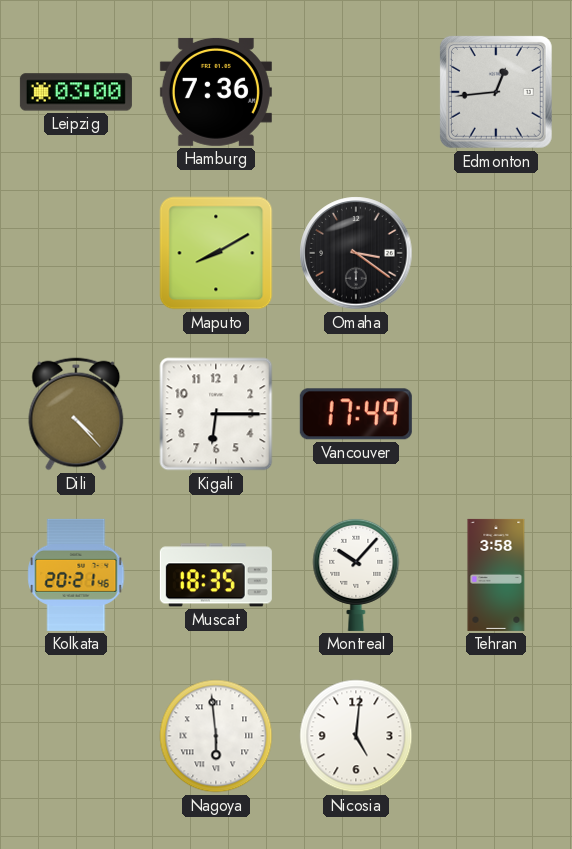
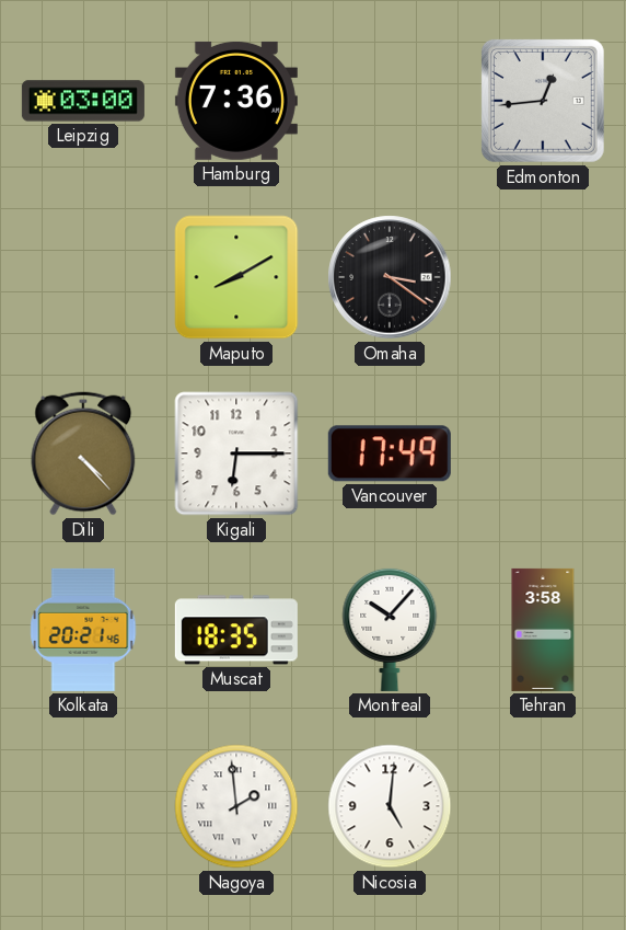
Nagoya: 5:59 -> 1:59
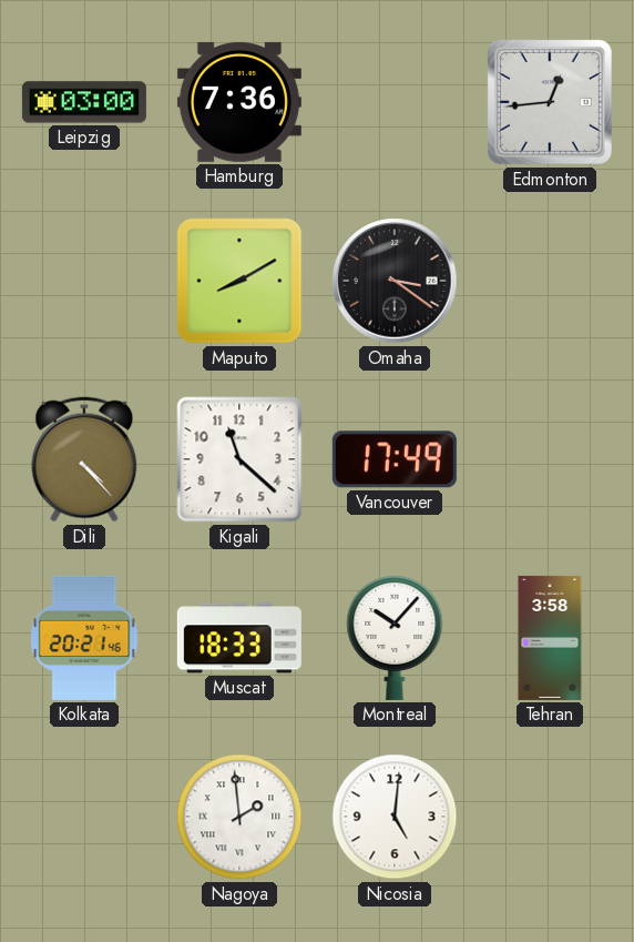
Kigali: 6:15 -> 11:22
Muscat: 18:35 -> 18:33
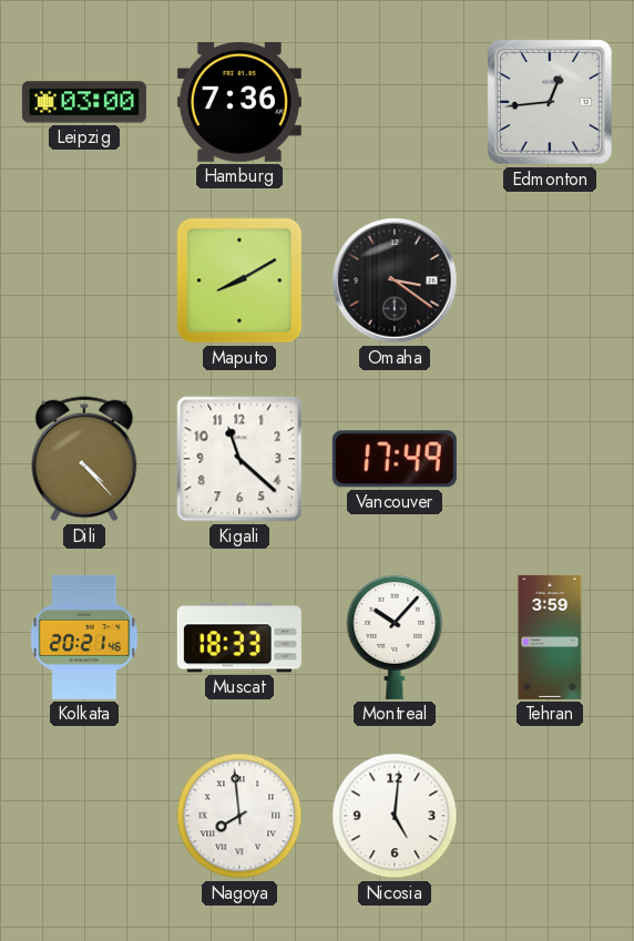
Tehran: 3:58 -> 3:59
Nagoya: 1:59 -> 7:59
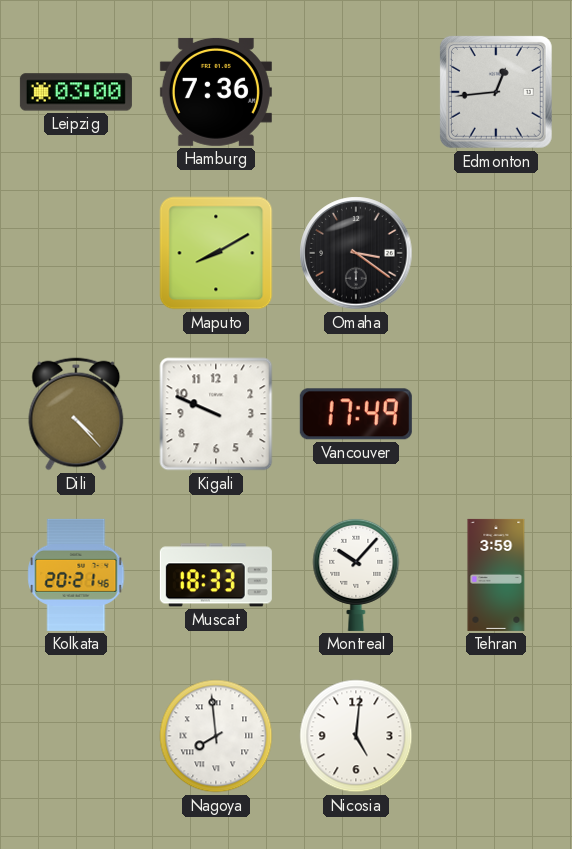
Kigali: 11:22 -> 9:49
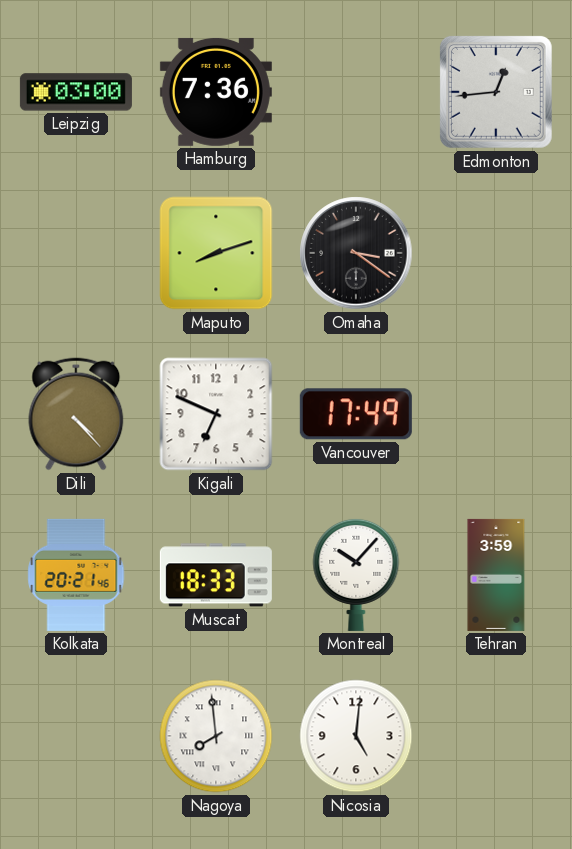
Maputo: 8:10 -> 8:12
Kigali: 9:49 -> 6:49
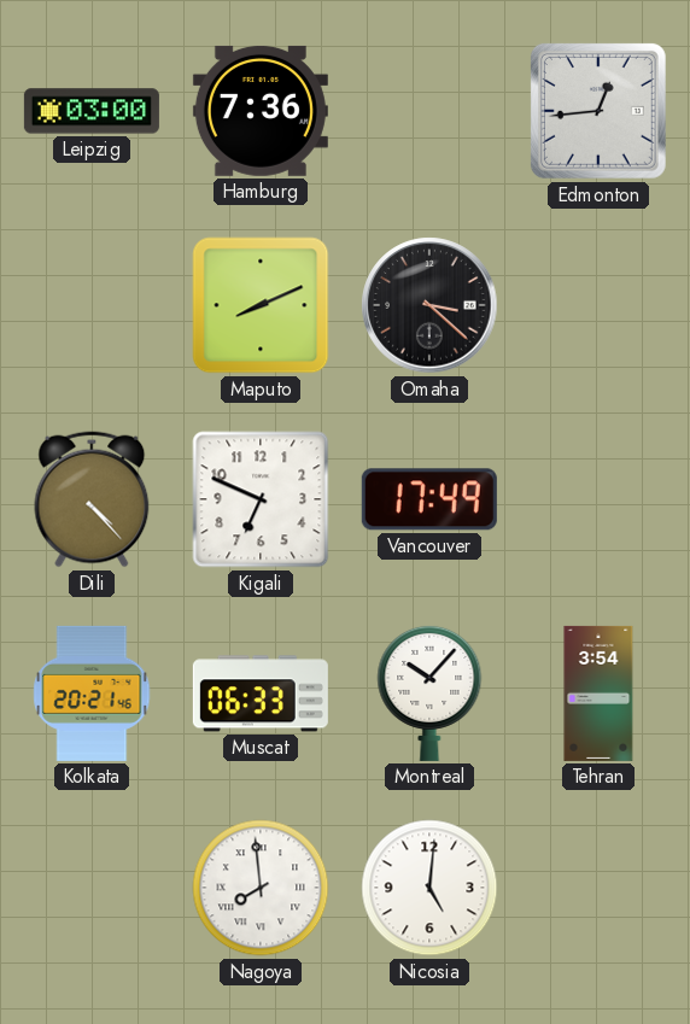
Maputo: 8:12 -> 8:11
Omaha: 3:21 -> 3:22
Muscat: 18:33 -> 06:33
Tehran: 3:59 -> 3:54
